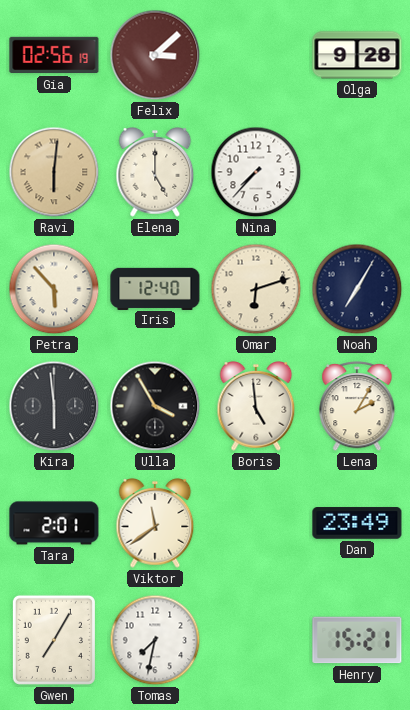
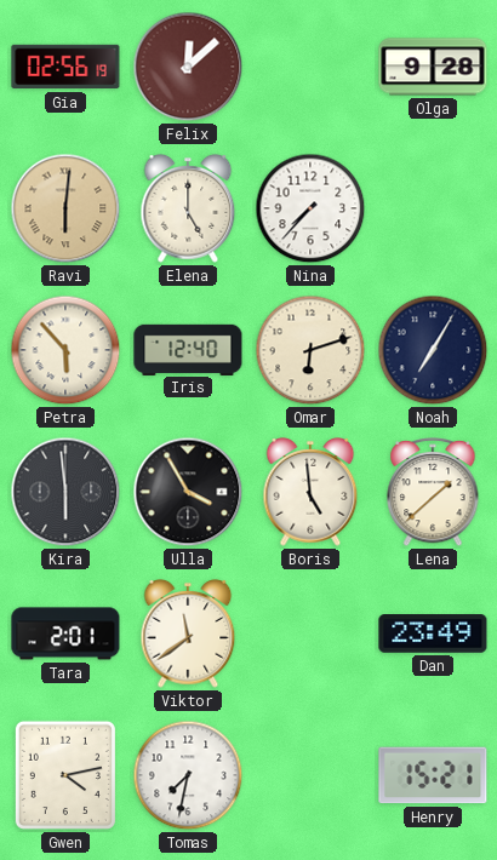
Felix: 3:08 -> 12:08
Lena: 2:05 -> 1:38
Gwen: 7:05 -> 4:13
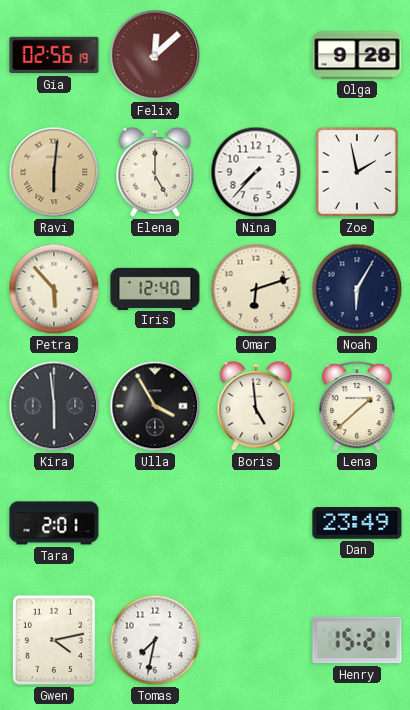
Zoe: none -> 1:58
Noah: 7:05 -> 6:05
Viktor: 11:39 -> none
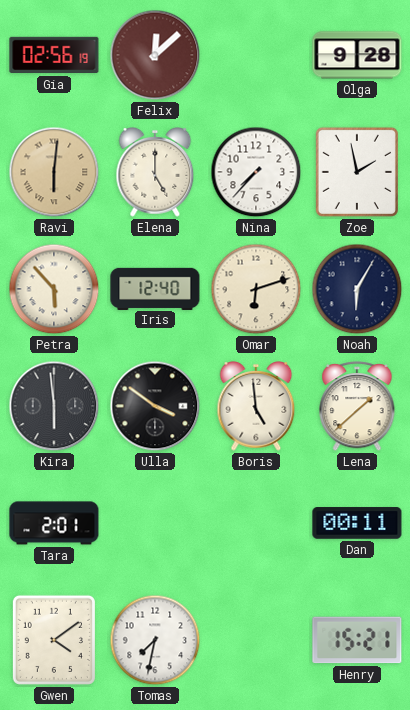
Ulla: 3:55 -> 3:51
Dan: 23:49 -> 00:11
Gwen: 4:13 -> 4:09
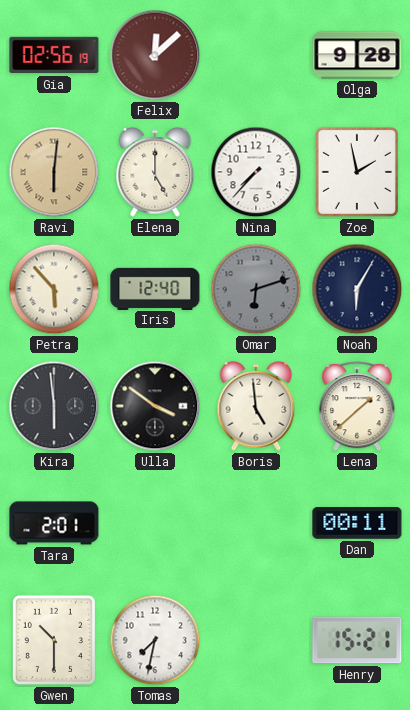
Omar dial: cream -> grey
Gwen: 4:09 -> 10:30
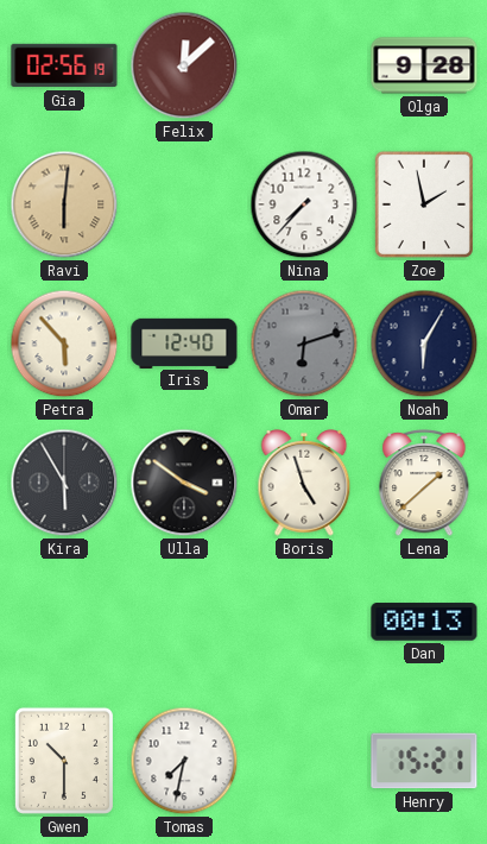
Elena: 5:00 -> none
Kira: 5:59 -> 5:55
Boris: 4:59 -> 4:57
Tara: 2:01 -> none
Dan: 00:11 -> 00:13
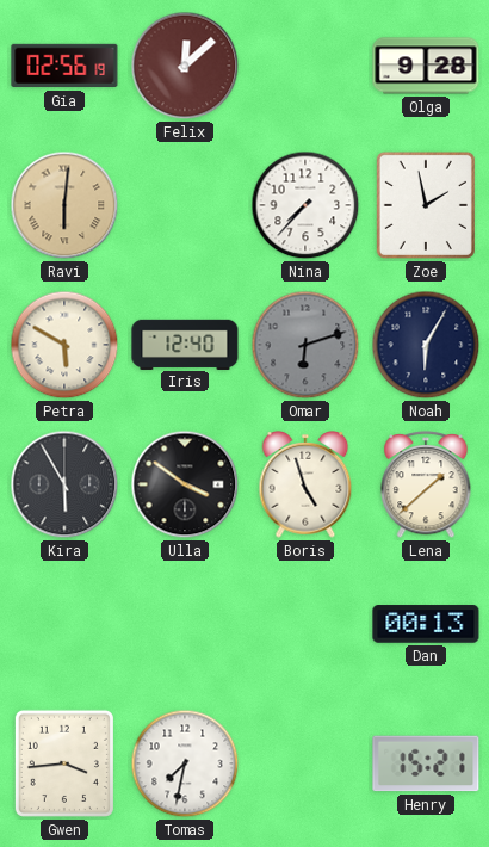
Petra: 5:53 -> 5:50
Gwen: 10:30 -> 3:44
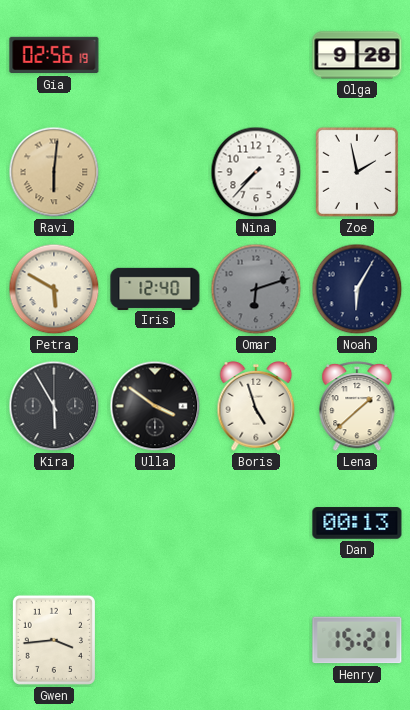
Felix: 12:08 -> none
Tomas: 7:32 -> none
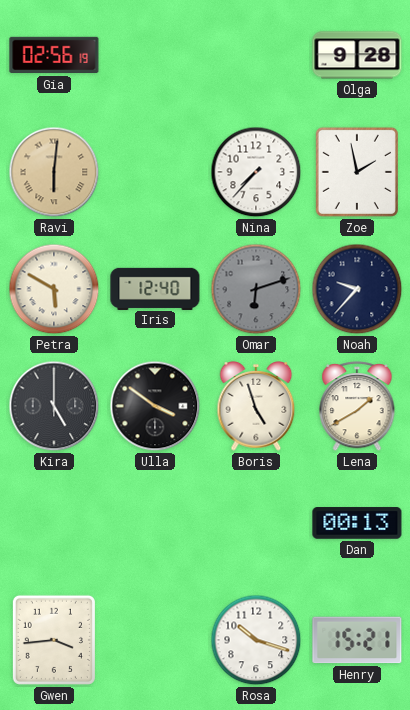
Noah: 6:05 -> 9:37
Kira: 5:55 -> 5:00
Lena: 1:38 -> 1:40
Rosa: none -> 10:18
